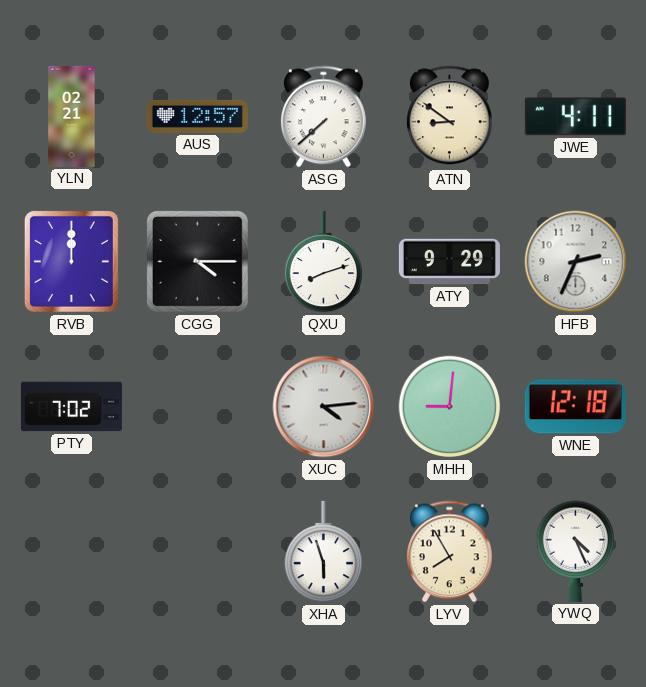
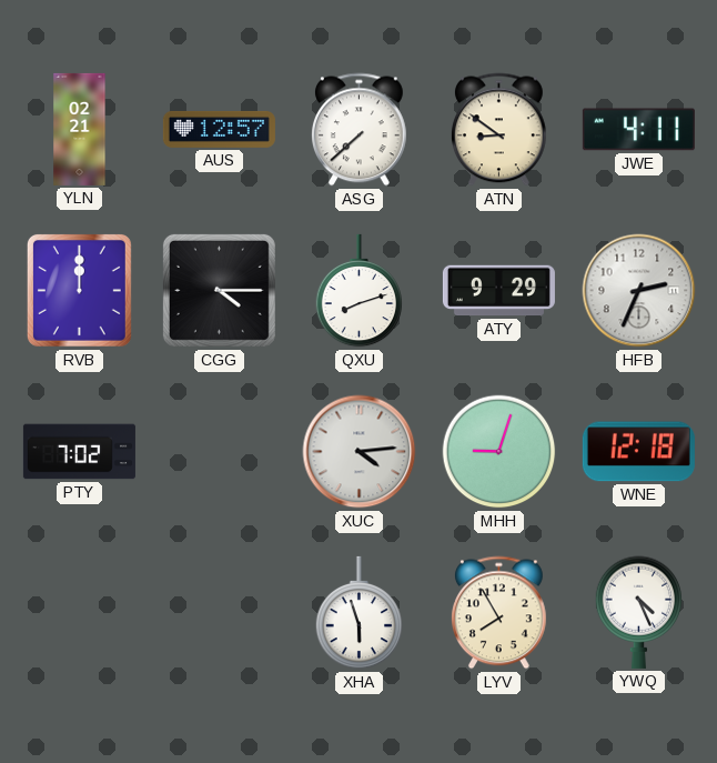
MHH: 9:01 -> 9:03
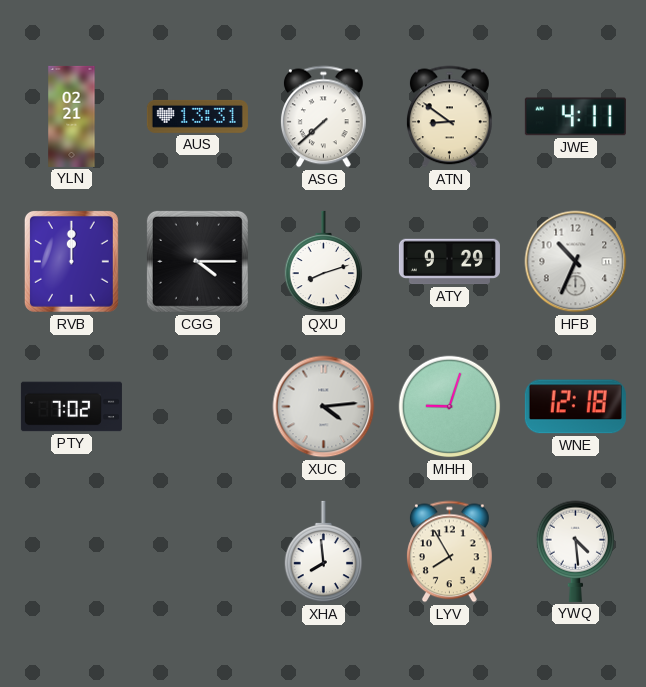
AUS: 12:57 -> 13:31
HFB: 2:34 -> 10:34
XHA: 5:57 -> 7:59
YWQ: 4:26 -> 4:29
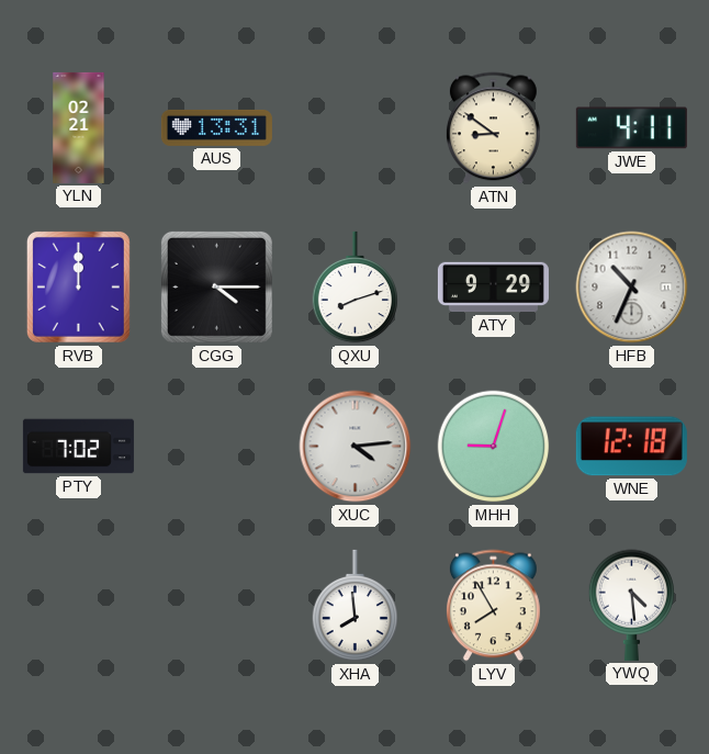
ASG: 7:38 -> none
